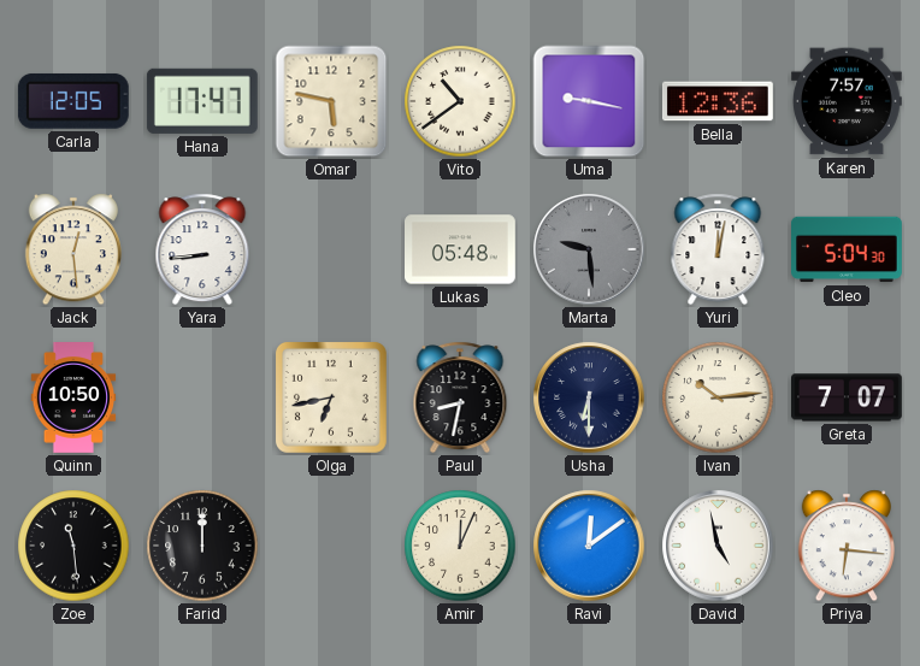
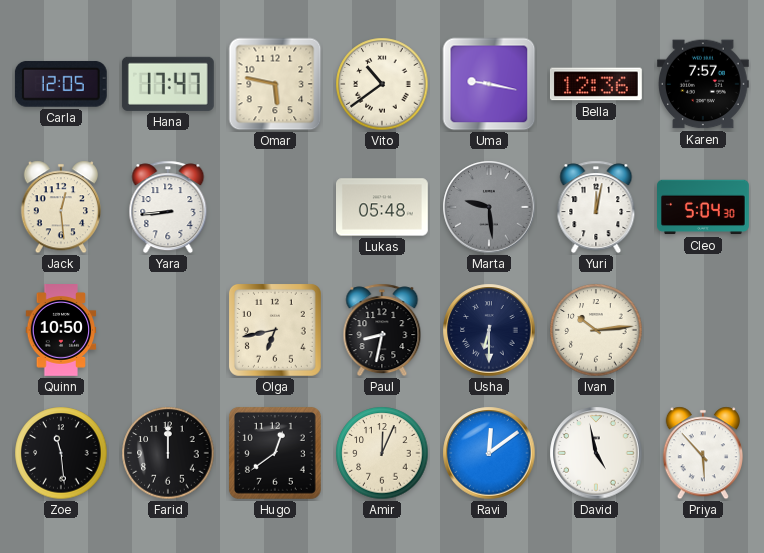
Greta: 7:07 -> none
Hugo: none -> 12:39
Priya: 6:16 -> 5:53
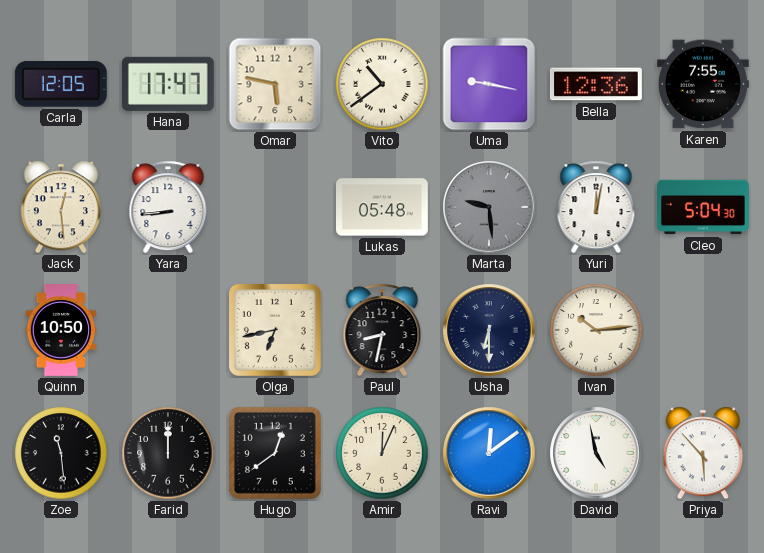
Karen: 7:57 -> 7:55
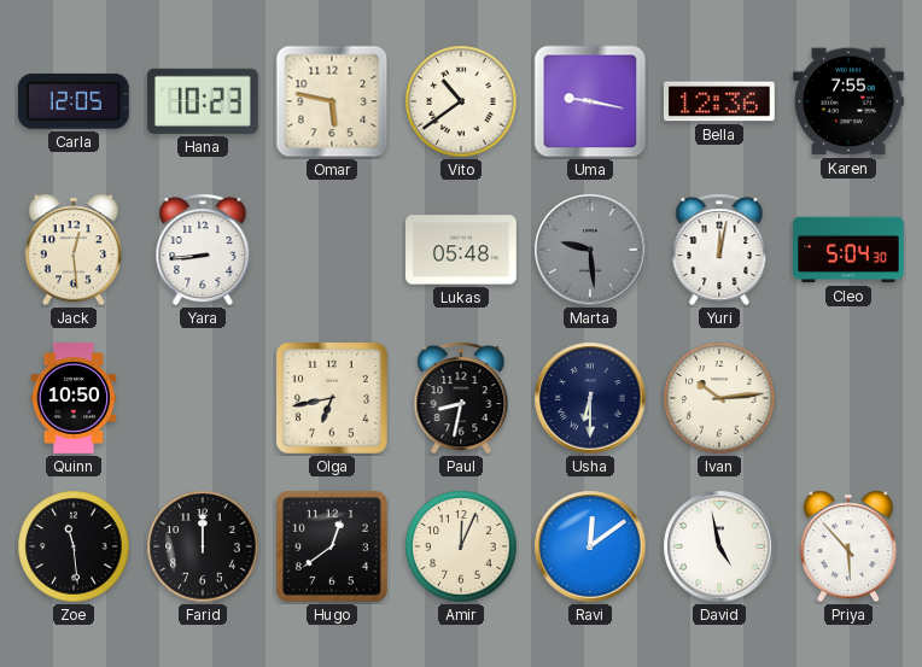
Hana: 17:47 -> 10:23
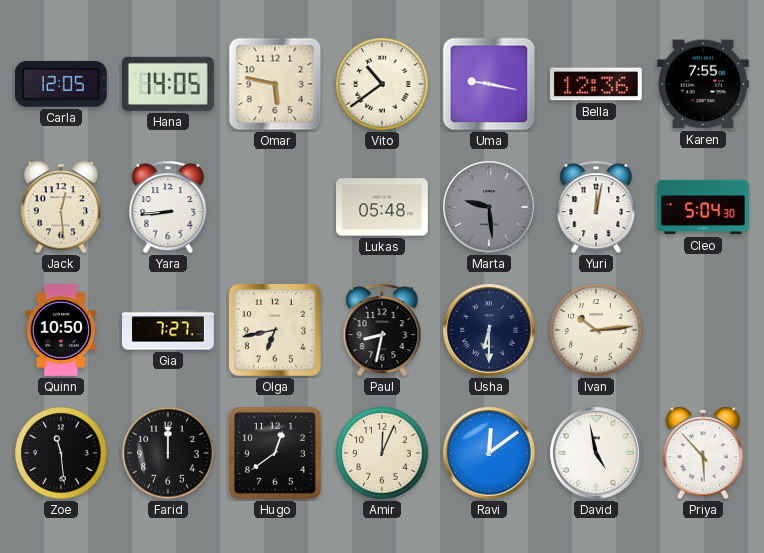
Hana: 10:23 -> 14:05
Gia: none -> 7:27
